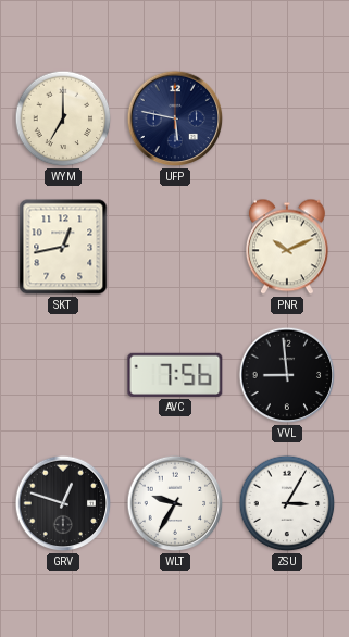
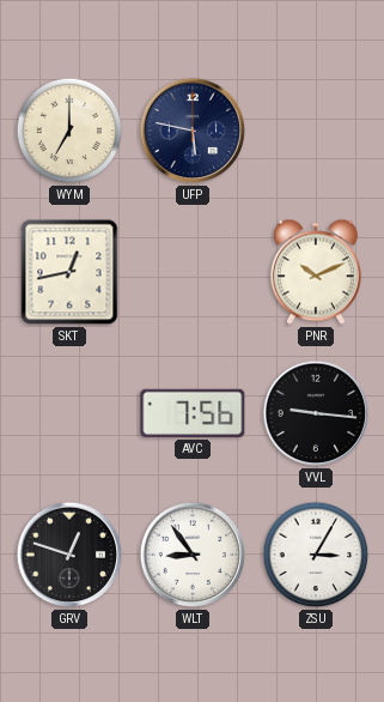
VVL: 8:59 -> 9:16
WLT: 9:35 -> 8:54
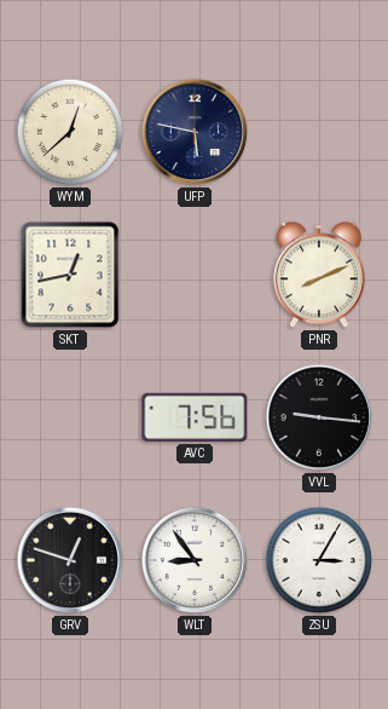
WYM: 7:00 -> 12:38
PNR: 10:11 -> 8:11
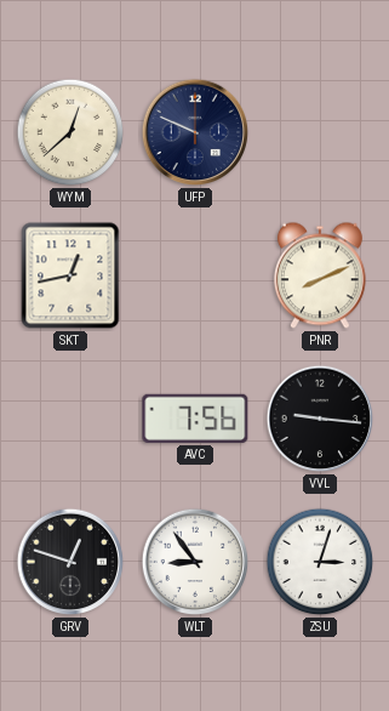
UFP: 5:47 -> 9:49
ZSU: 3:05 -> 3:03
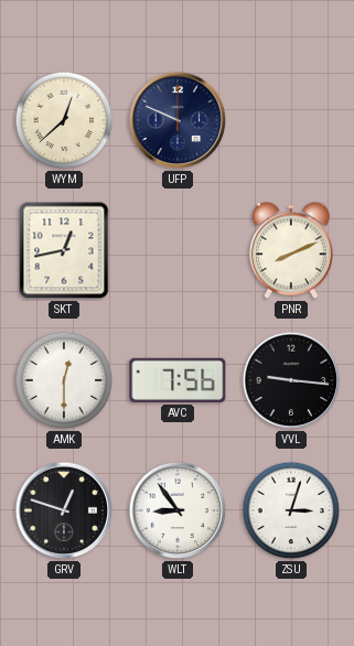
AMK: none -> 12:30
